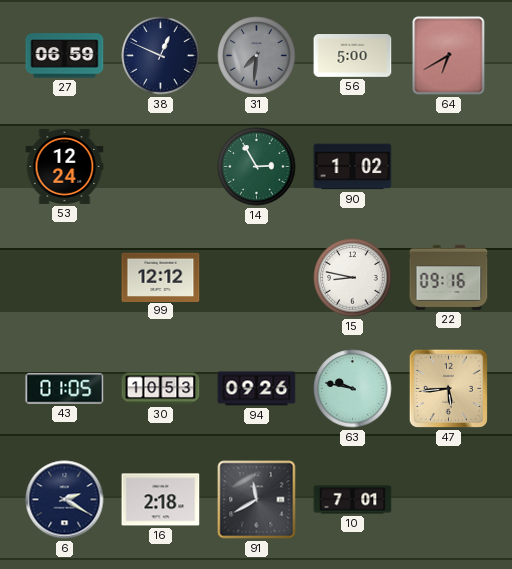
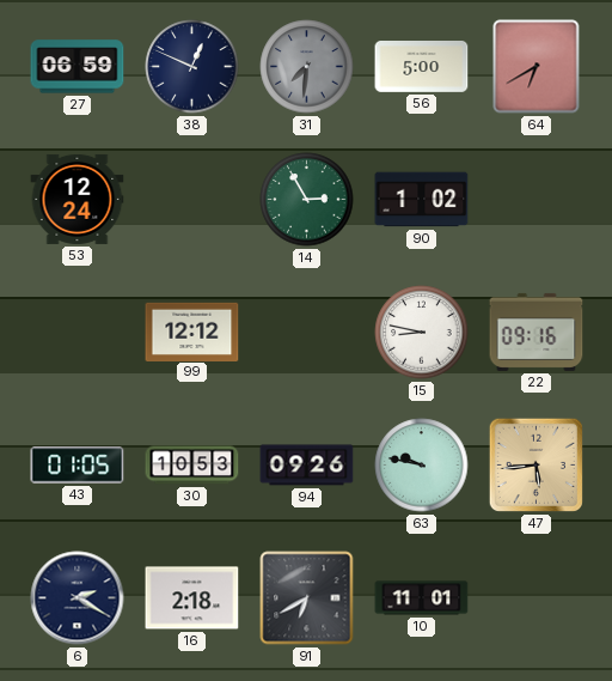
91: 11:40 -> 6:40
10: 7:01 -> 11:01
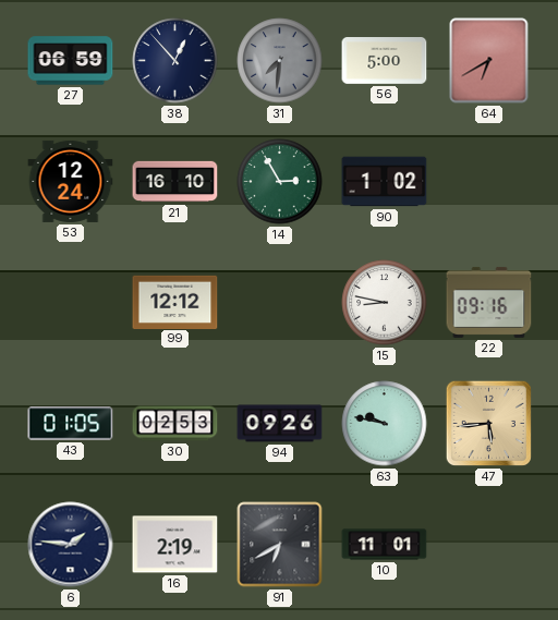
38: 12:49 -> 12:53
21: none -> 16:10
30: 10:53 -> 02:53
6: 2:20 -> 1:46
16: 2:18 -> 2:19
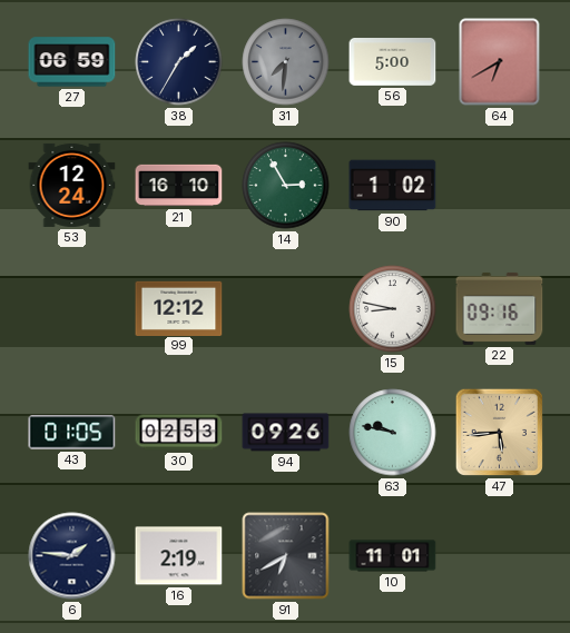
38: 12:53 -> 1:35
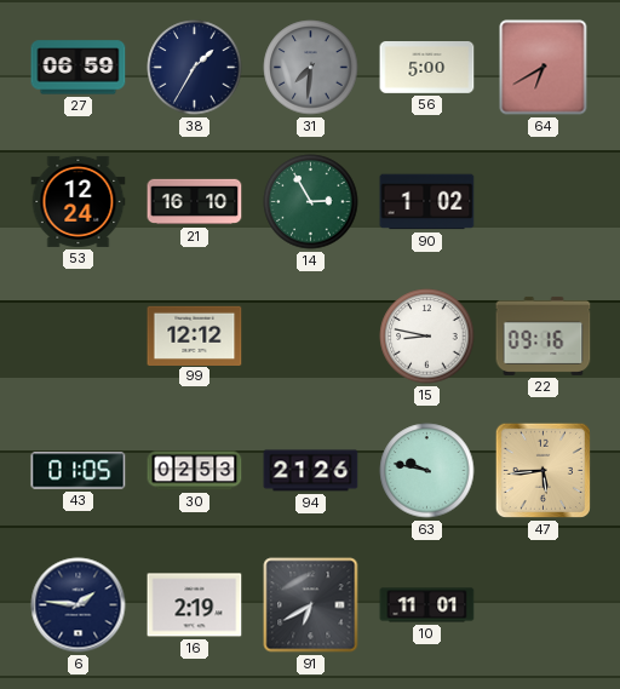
94: 09:26 -> 21:26
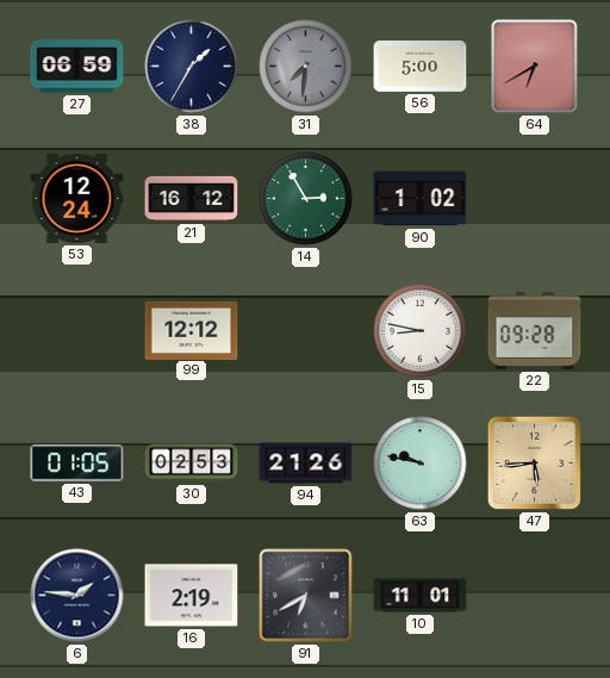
21: 16:10 -> 16:12
22: 09:16 -> 09:28
